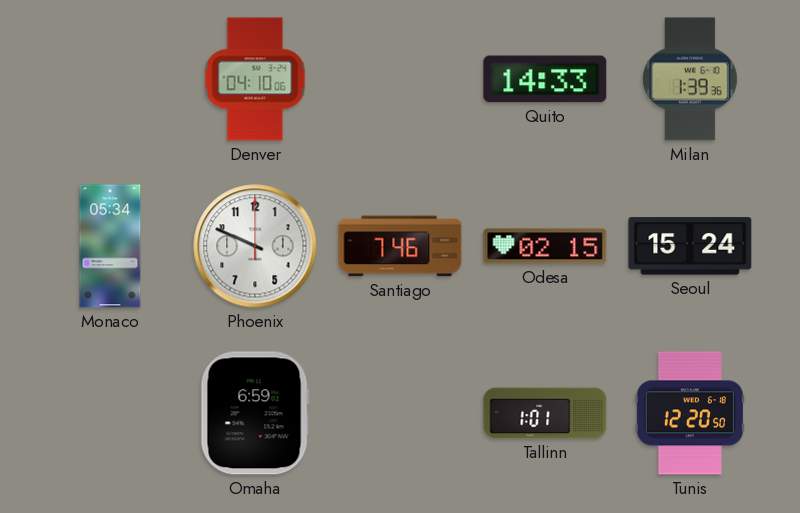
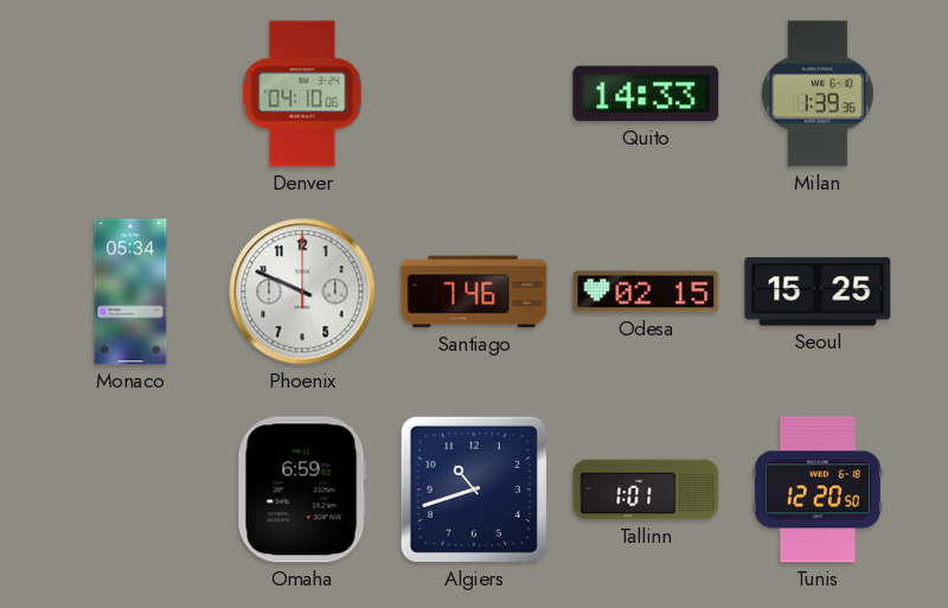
Seoul: 15:24 -> 15:25
Algiers: none -> 10:42
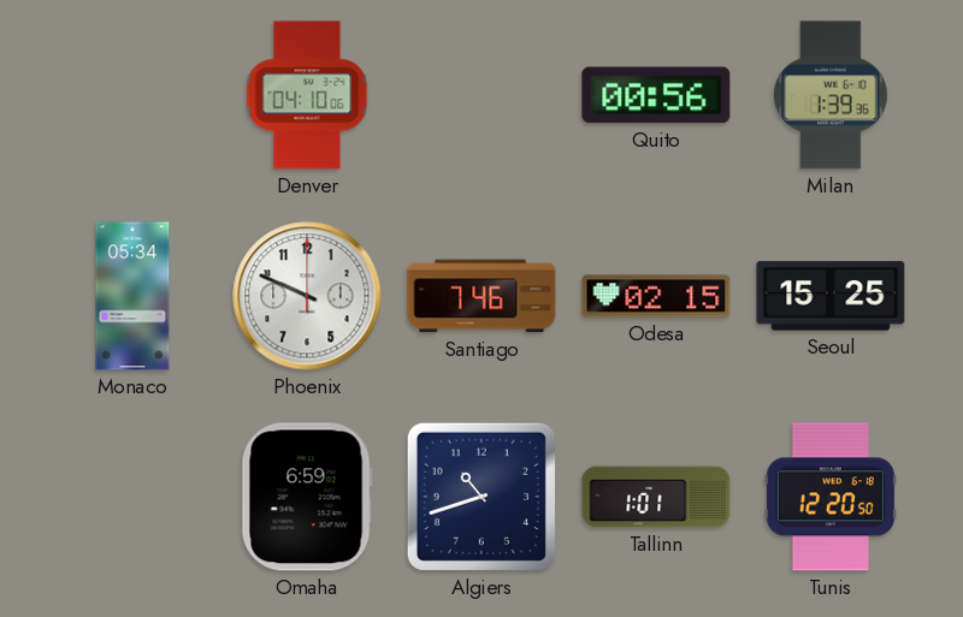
Quito: 14:33 -> 00:56
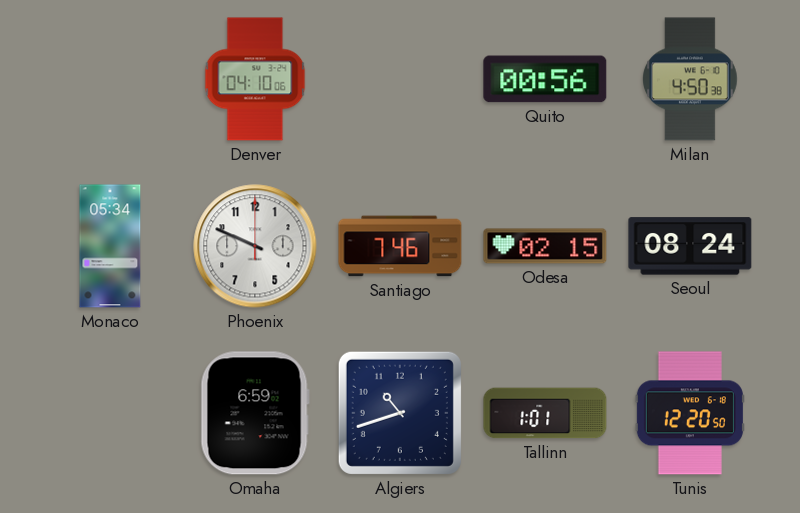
Milan: 1:39 -> 4:50
Seoul: 15:25 -> 08:24
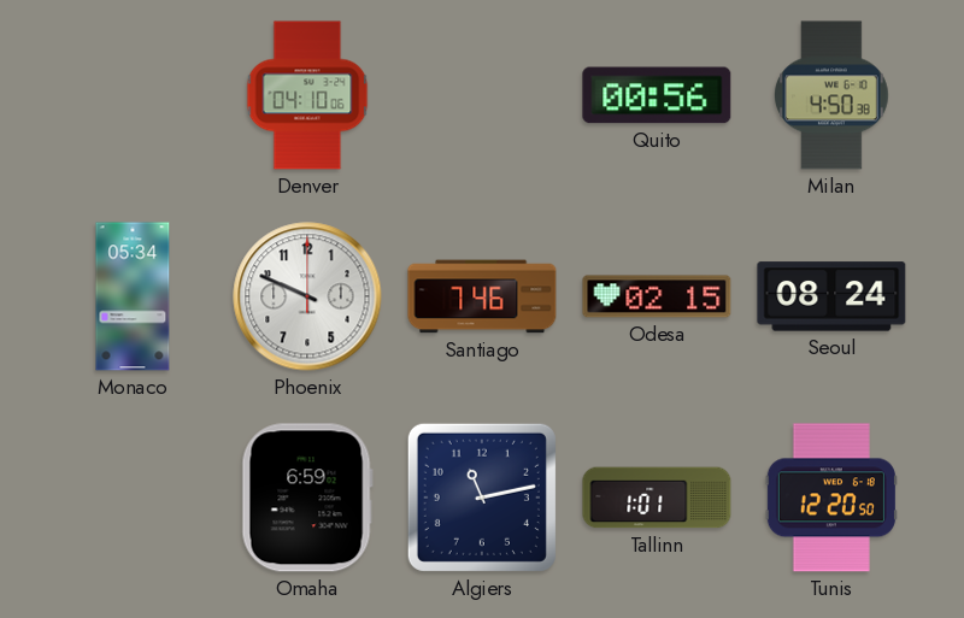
Algiers: 10:42 -> 11:13
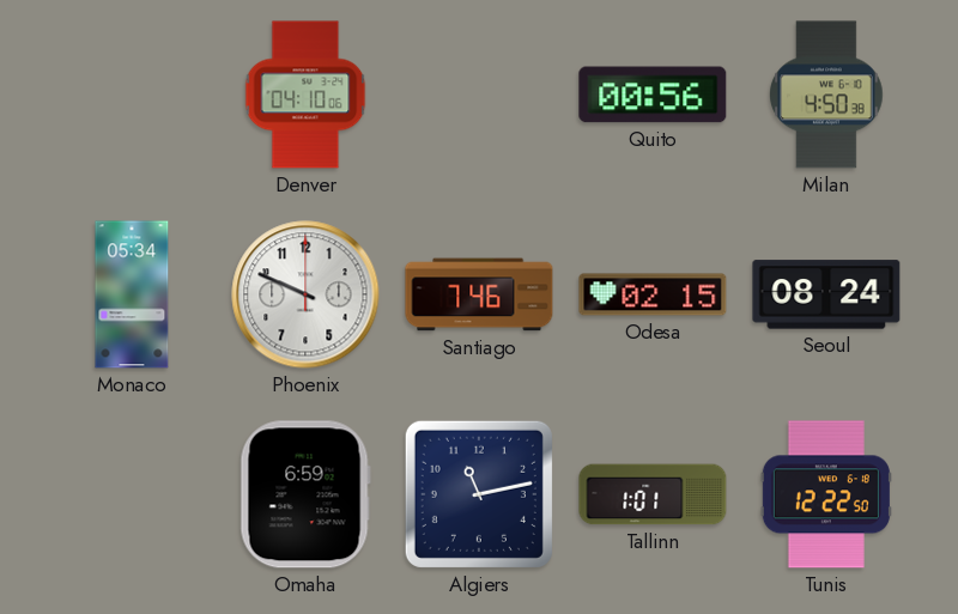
Tunis: 12:20 -> 12:22
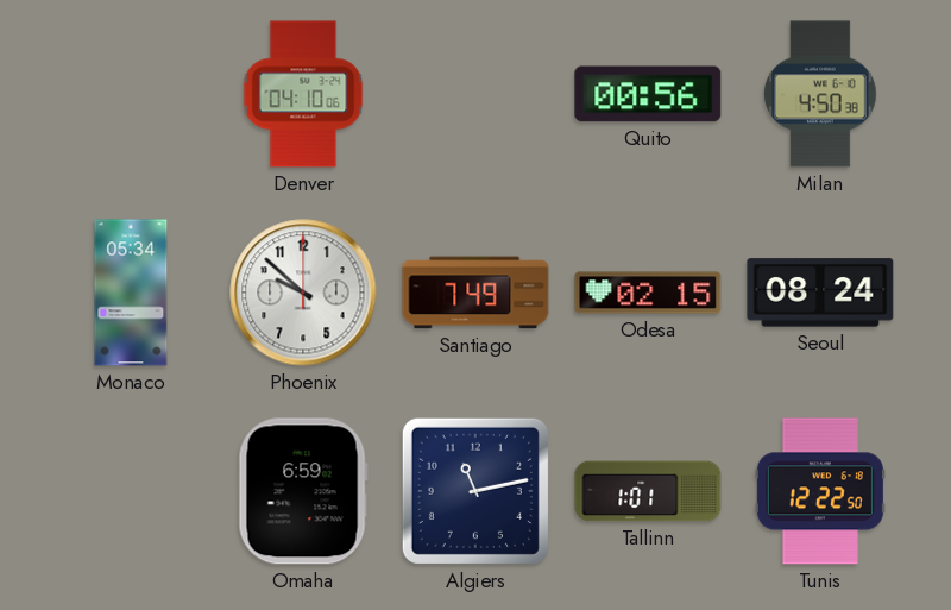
Phoenix: 9:49 -> 9:52
Santiago: 7:46 -> 7:49
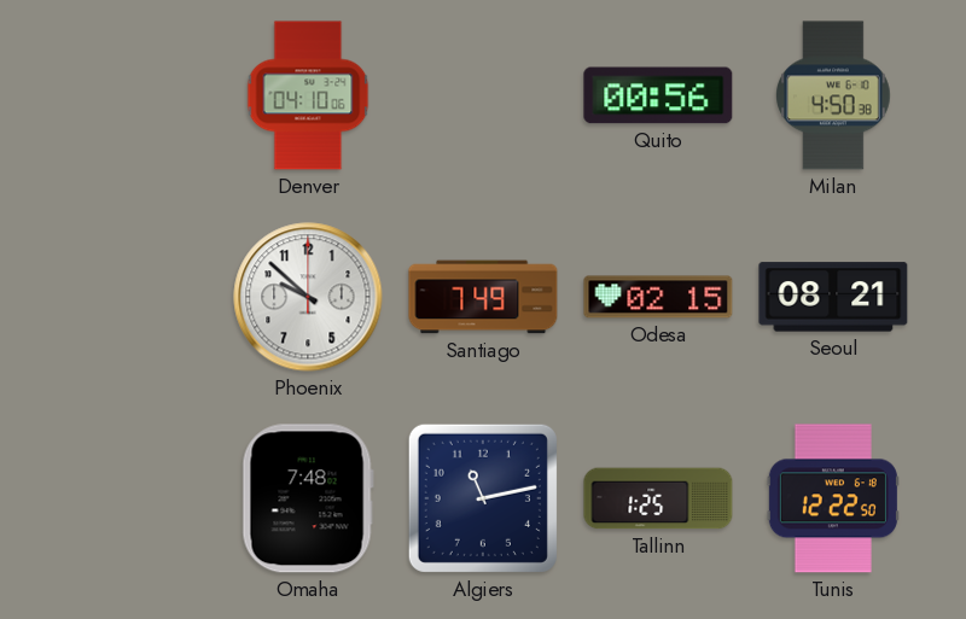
Monaco: 05:34 -> none
Seoul: 08:24 -> 08:21
Omaha: 6:59 -> 7:48
Tallinn: 1:01 -> 1:25
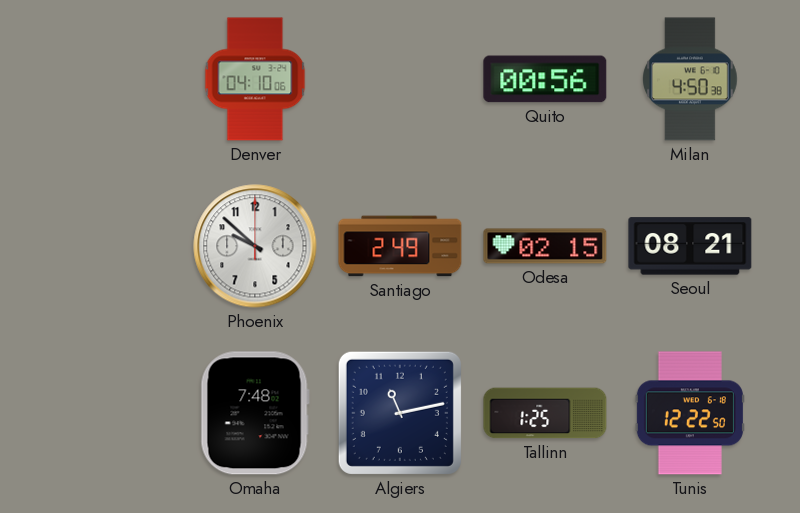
Santiago: 7:49 -> 2:49
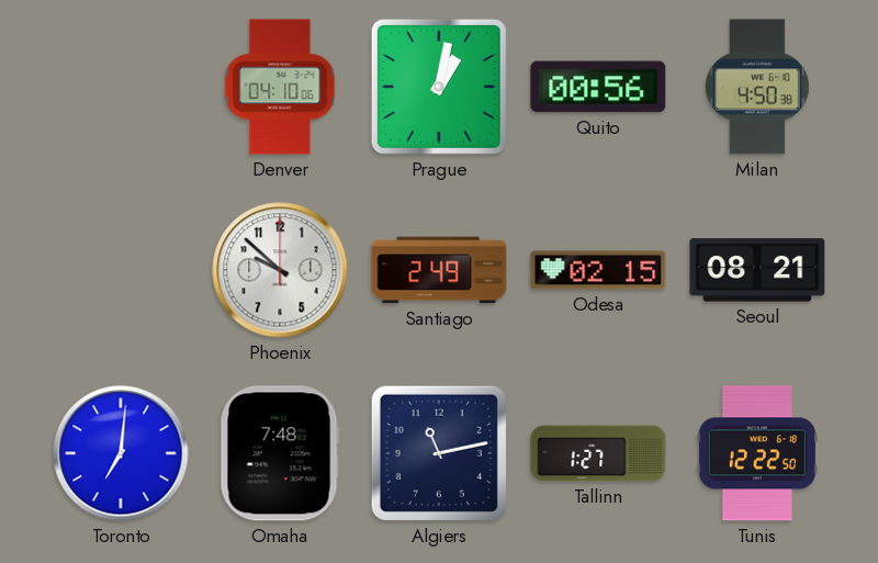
Prague: none -> 1:02
Toronto: none -> 7:01
Tallinn: 1:25 -> 1:27
